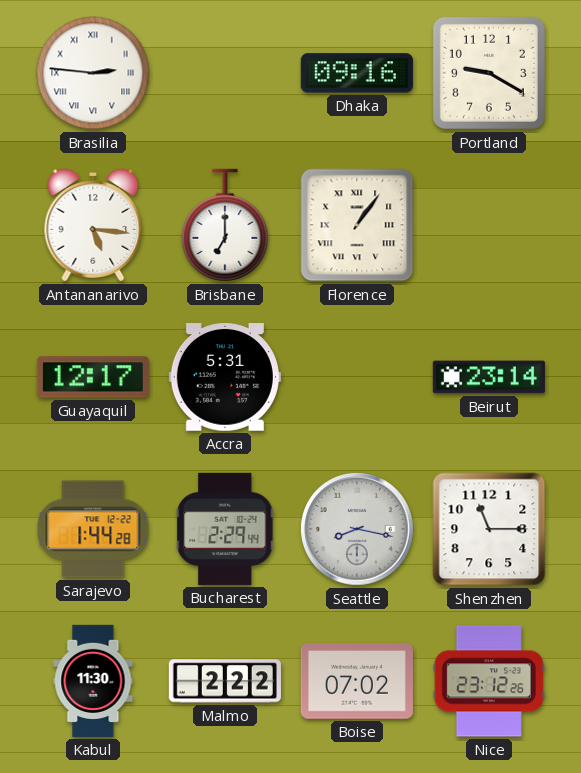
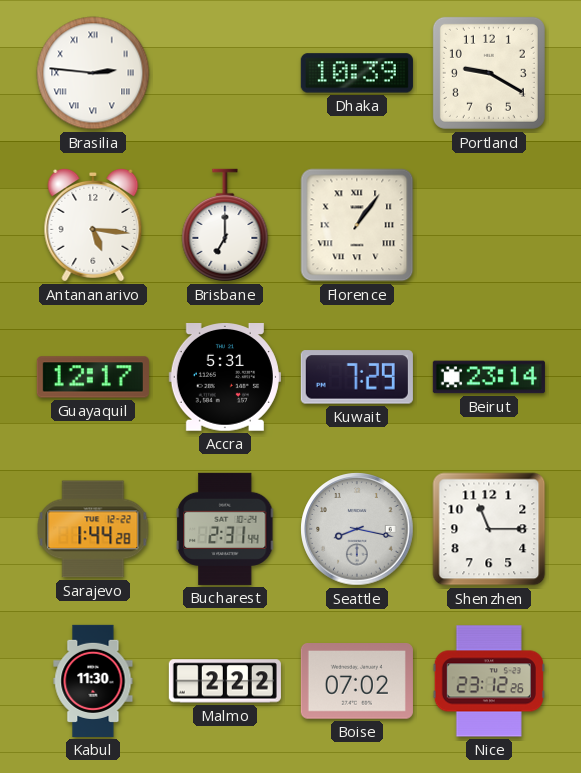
Dhaka: 09:16 -> 10:39
Kuwait: none -> 7:29
Bucharest: 2:29 -> 2:31
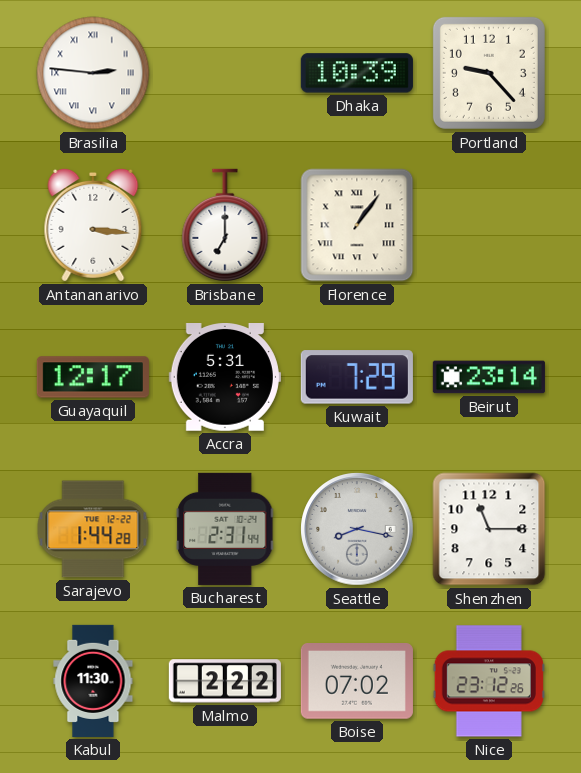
Portland: 9:20 -> 9:23
Antananarivo: 5:16 -> 3:16
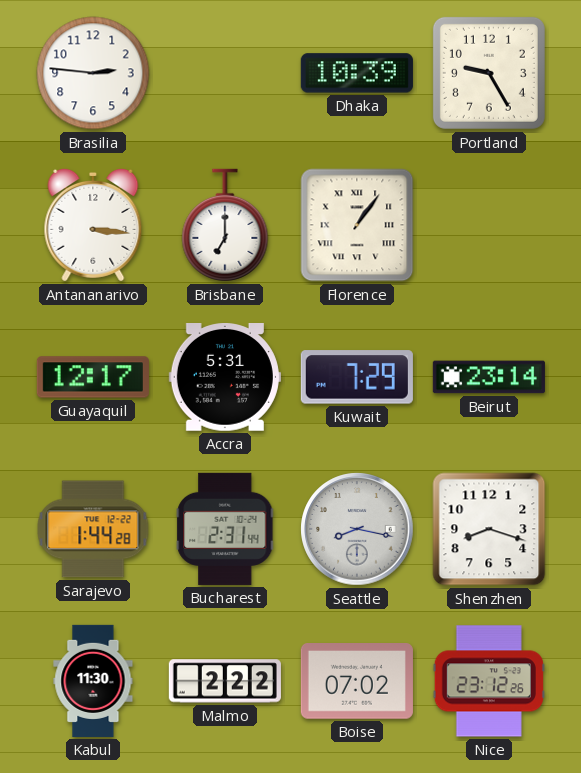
Brasilia numerals: Roman -> Arabic
Portland: 9:23 -> 9:25
Shenzhen: 11:15 -> 8:18
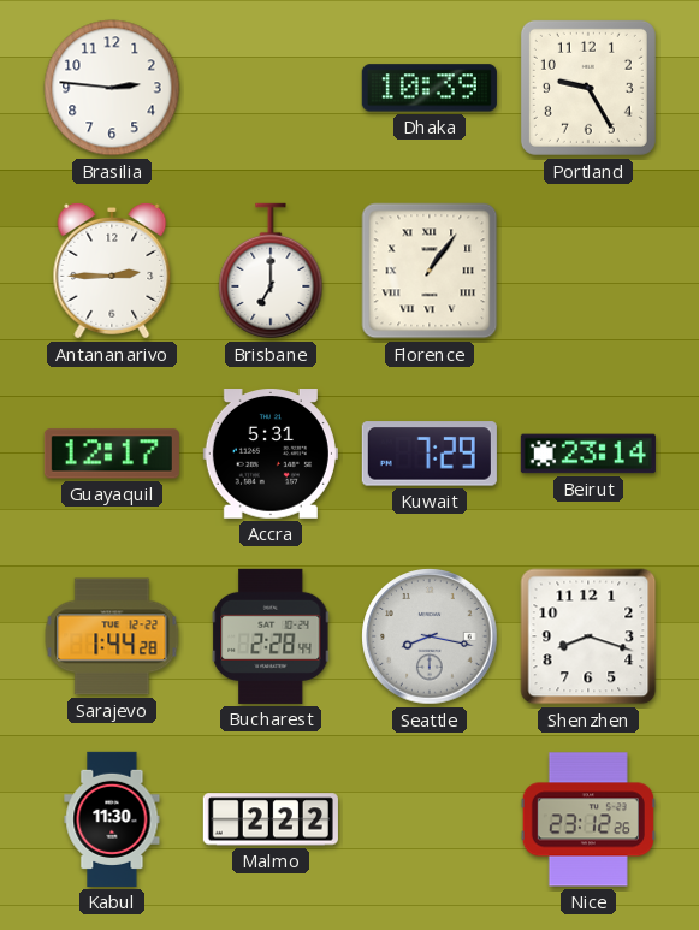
Antananarivo: 3:16 -> 2:45
Bucharest: 2:31 -> 2:28
Boise: 07:02 -> none
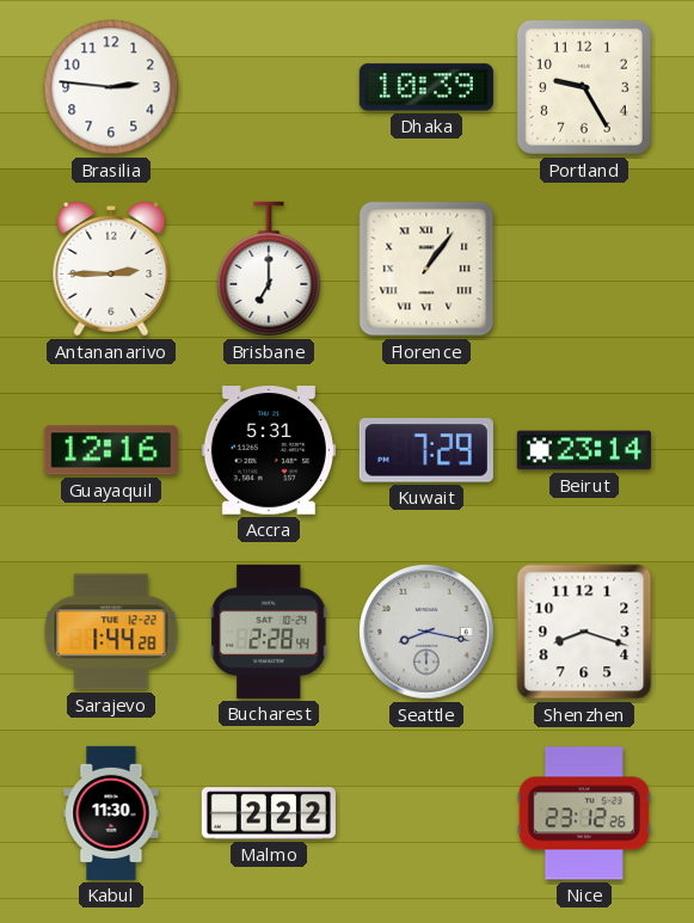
Guayaquil: 12:17 -> 12:16
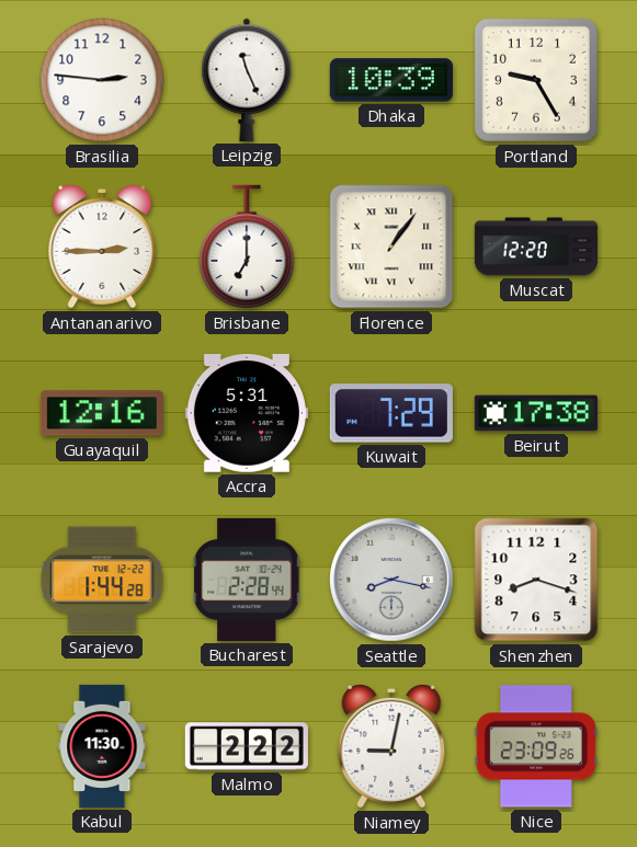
Leipzig: none -> 11:26
Muscat: none -> 12:20
Beirut: 23:14 -> 17:38
Niamey: none -> 9:02
Nice: 23:12 -> 23:09
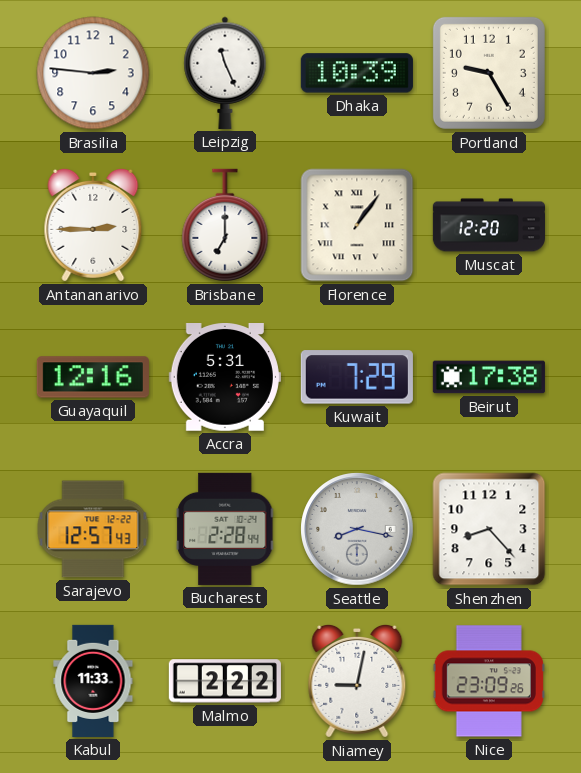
Sarajevo: 1:44 -> 12:57
Shenzhen: 8:18 -> 8:23
Kabul: 11:30 -> 11:33
